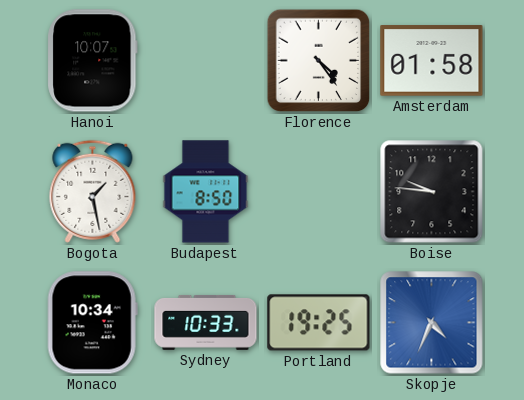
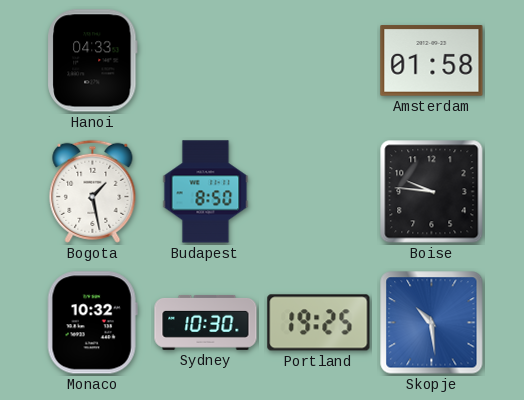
Hanoi: 10:07 -> 04:33
Florence: 4:24 -> none
Monaco: 10:34 -> 10:32
Sydney: 10:33 -> 10:30
Skopje: 4:34 -> 10:29
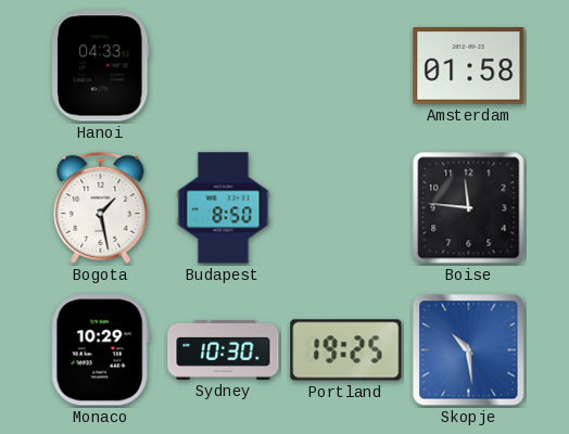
Boise: 9:46 -> 11:46
Monaco: 10:32 -> 10:29
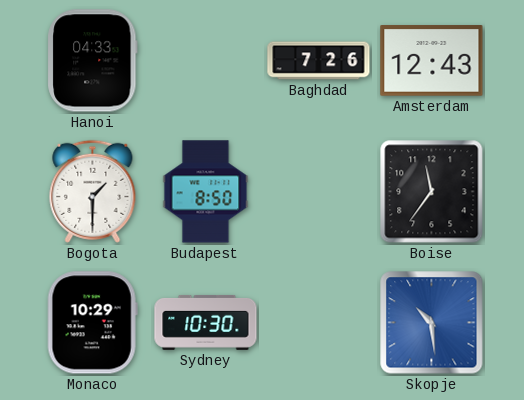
Baghdad: none -> 7:26
Amsterdam: 01:58 -> 12:43
Bogota: 1:28 -> 1:30
Boise: 11:46 -> 11:36
Portland: 19:25 -> none
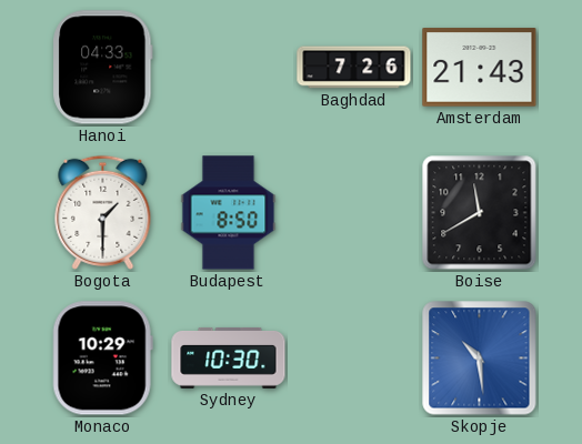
Amsterdam: 12:43 -> 21:43
Boise: 11:36 -> 11:40
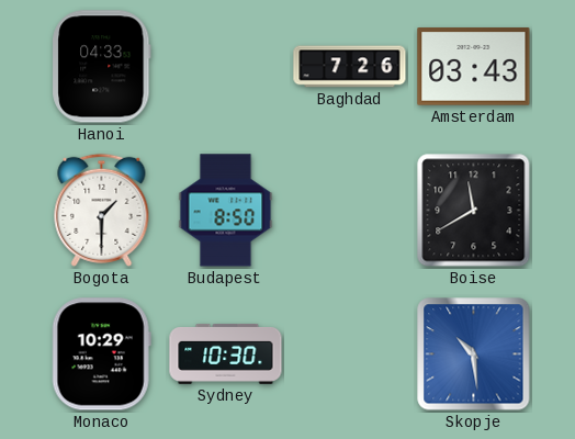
Amsterdam: 21:43 -> 03:43
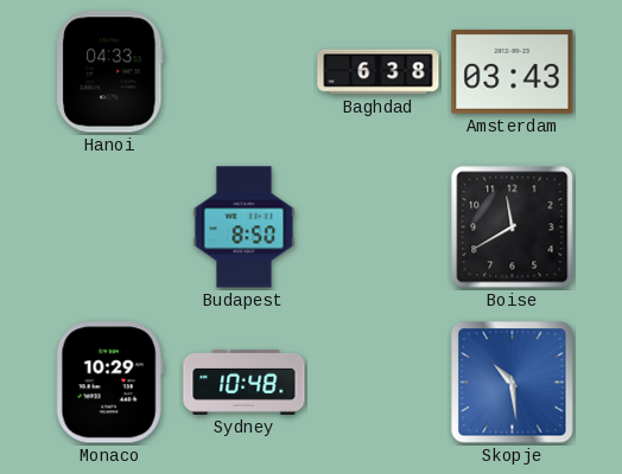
Baghdad: 7:26 -> 6:38
Bogota: 1:30 -> none
Sydney: 10:30 -> 10:48
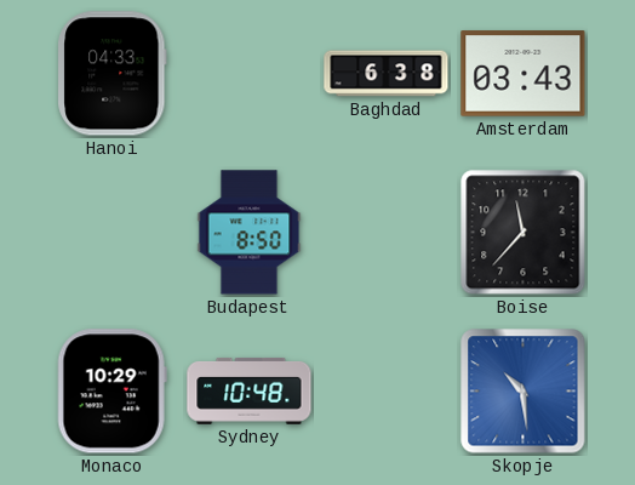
Boise: 11:40 -> 11:37
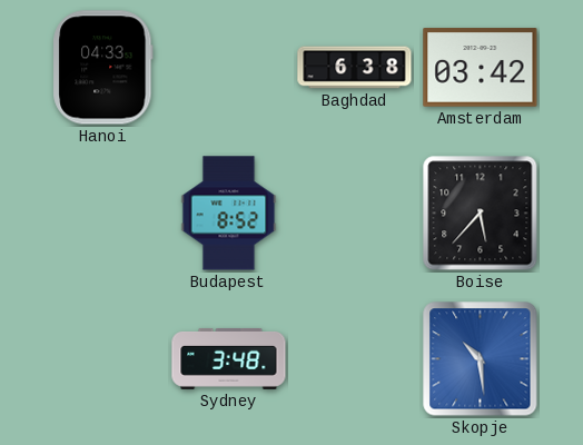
Amsterdam: 03:43 -> 03:42
Budapest: 8:50 -> 8:52
Boise: 11:37 -> 5:37
Monaco: 10:29 -> none
Sydney: 10:48 -> 3:48
